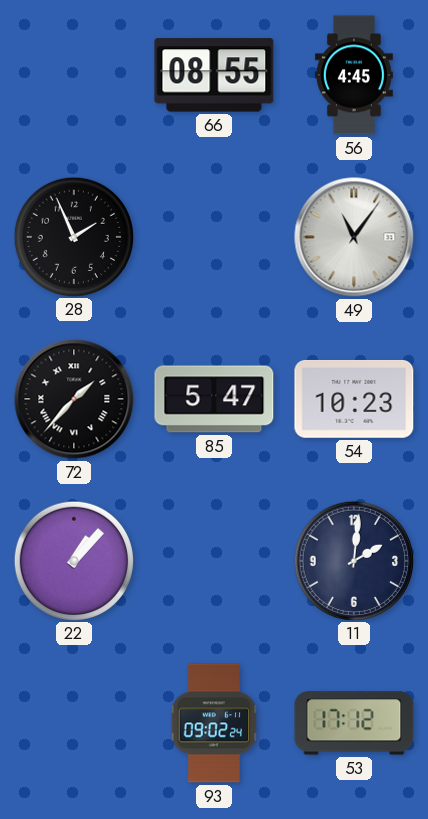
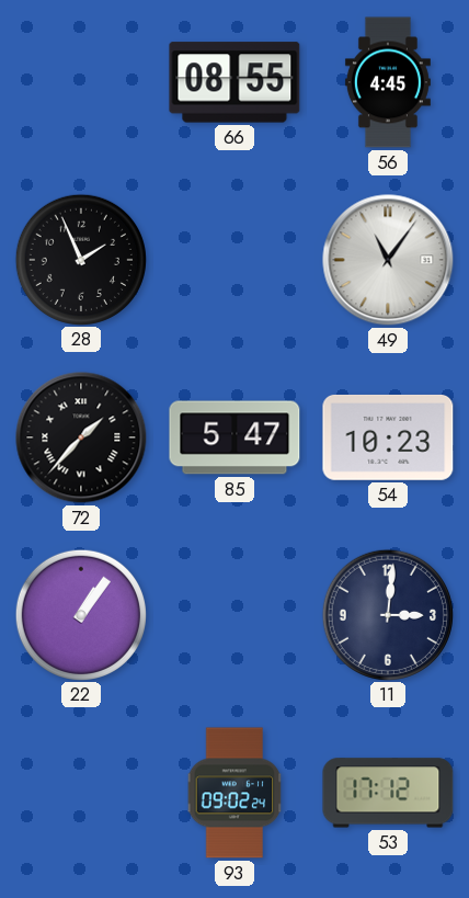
22: 1:07 -> 1:06
11: 2:01 -> 3:01
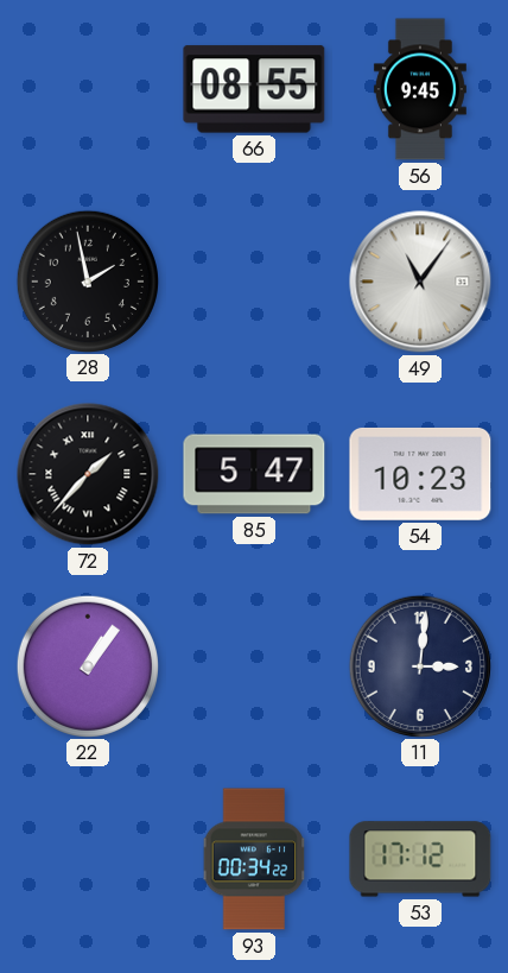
56: 4:45 -> 9:45
28: 1:56 -> 1:58
93: 09:02 -> 00:34
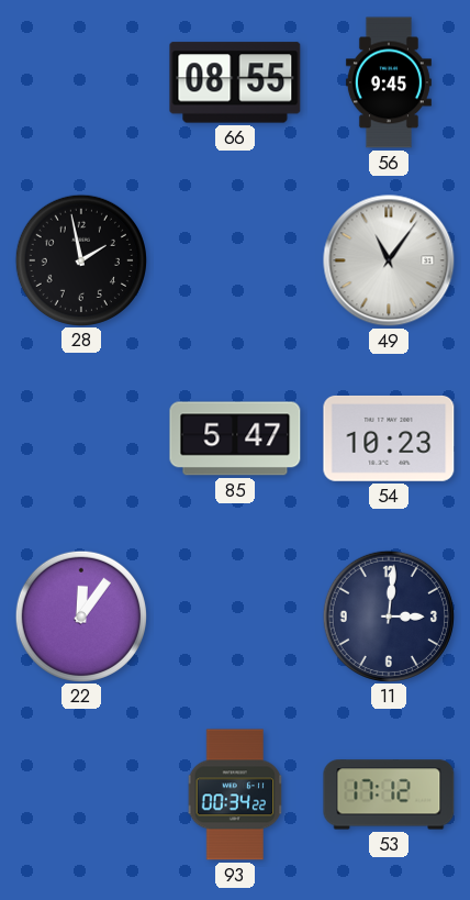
72: 1:37 -> none
22: 1:06 -> 12:06
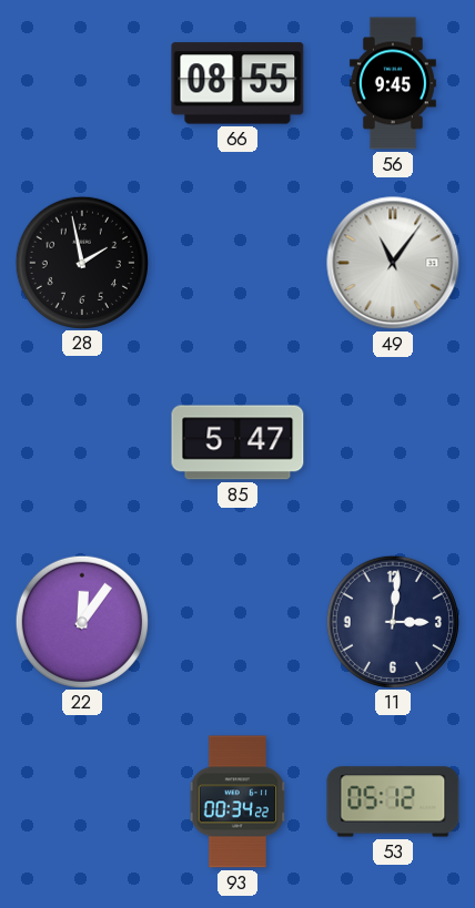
54: 10:23 -> none
53: 17:12 -> 05:12
